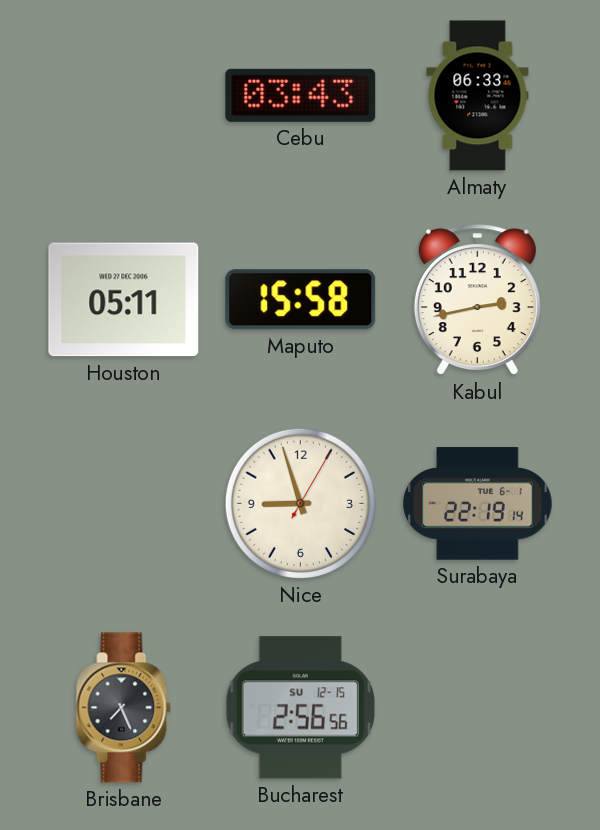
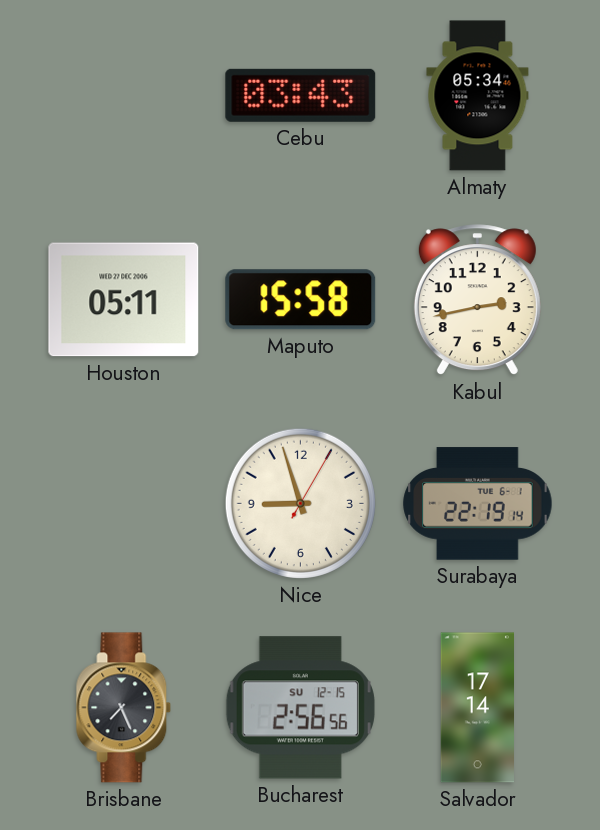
Almaty: 06:33 -> 05:34
Salvador: none -> 17:14
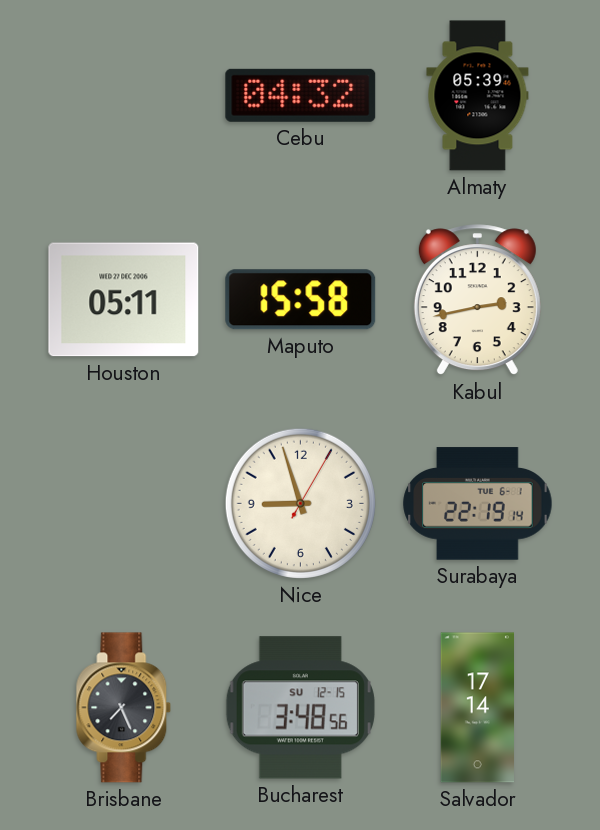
Cebu: 03:43 -> 04:32
Almaty: 05:34 -> 05:39
Bucharest: 2:56 -> 3:48
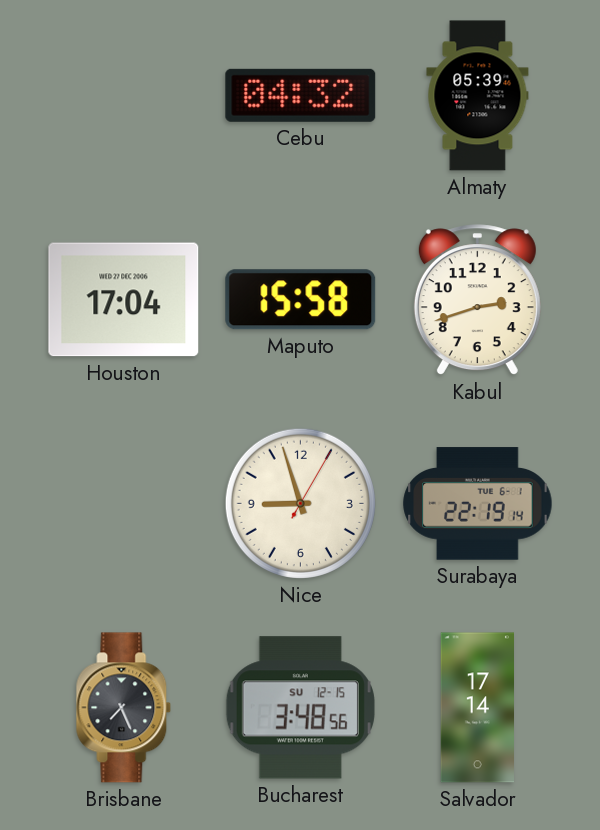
Houston: 05:11 -> 17:04
Kabul: 2:43 -> 2:42
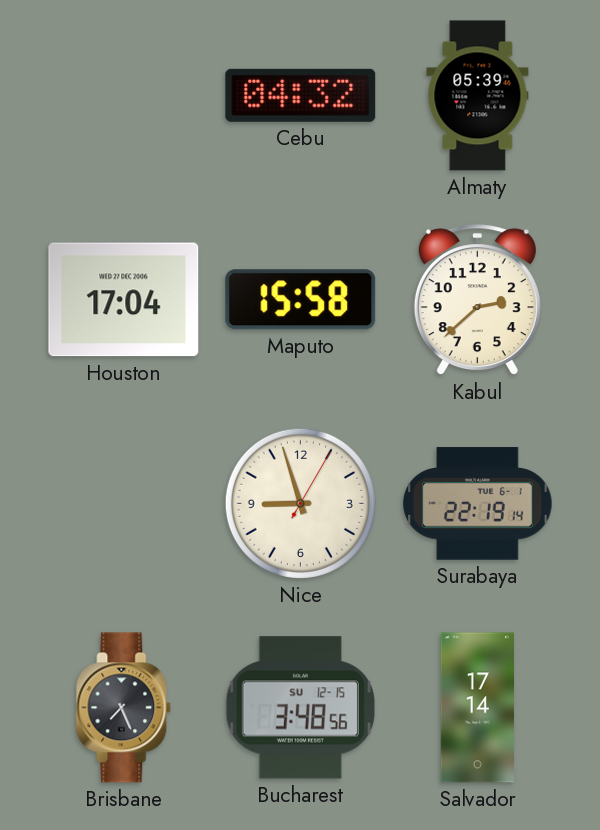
Kabul: 2:42 -> 2:38
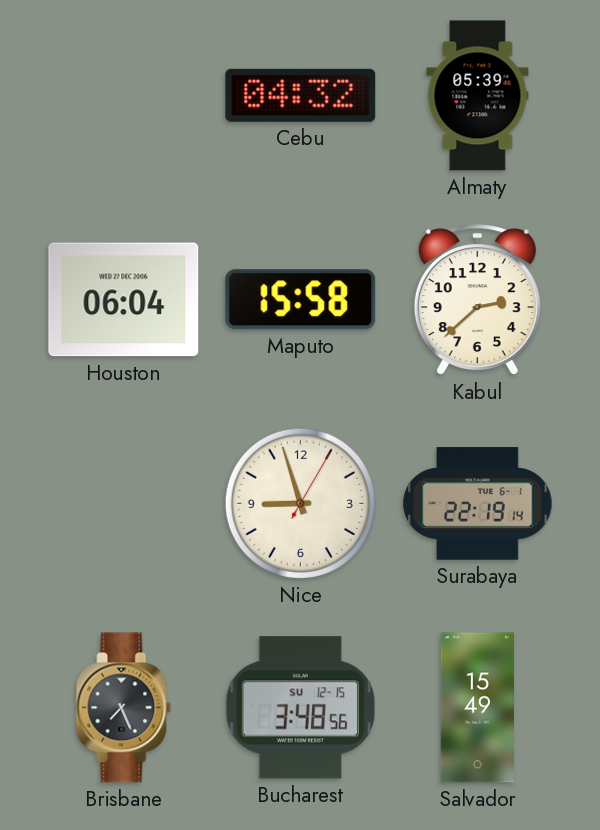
Houston: 17:04 -> 06:04
Salvador: 17:14 -> 15:49
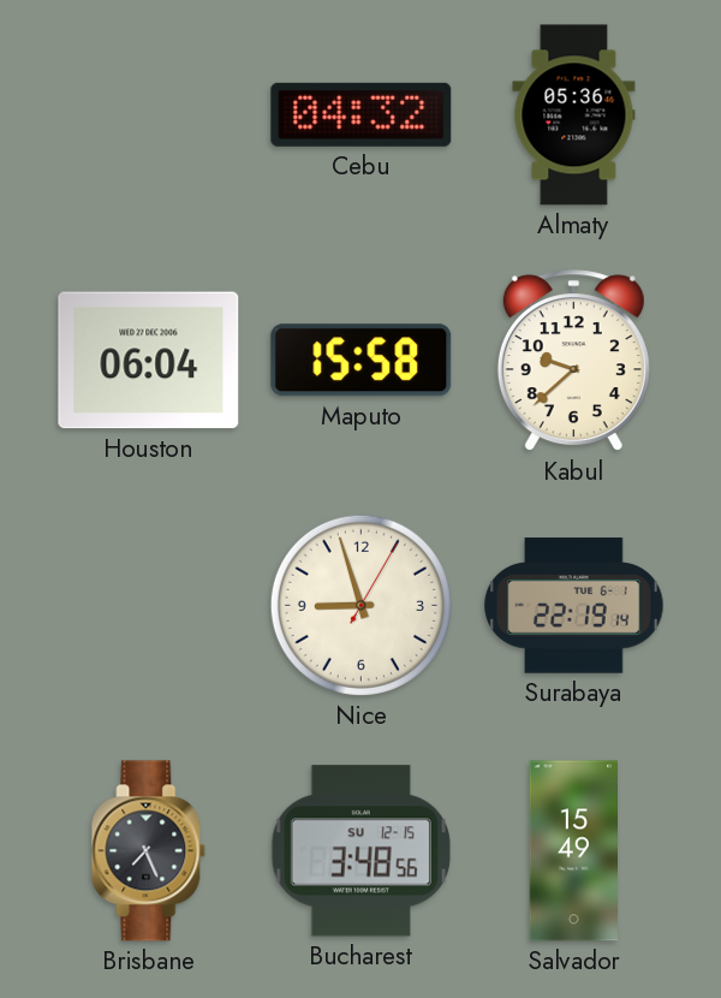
Almaty: 05:39 -> 05:36
Kabul: 2:38 -> 9:38
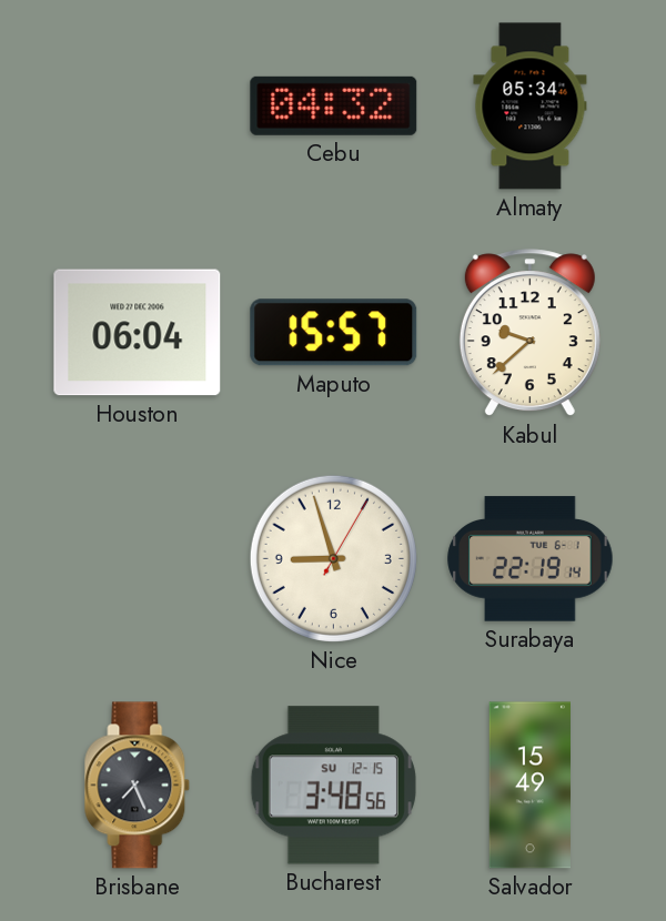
Almaty: 05:36 -> 05:34
Maputo: 15:58 -> 15:57
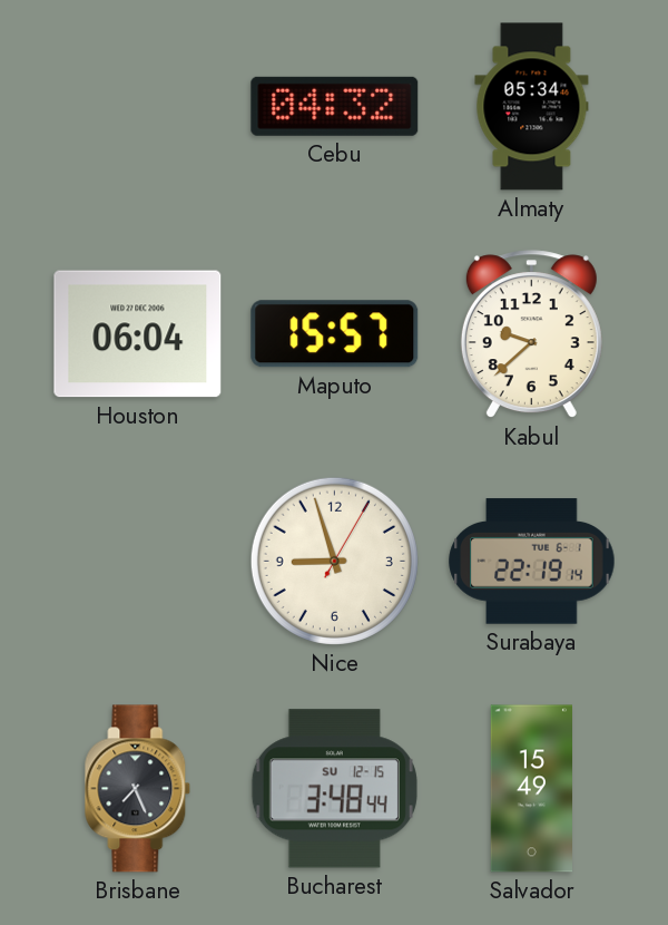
Bucharest: 3:48:56 -> 3:48:44
